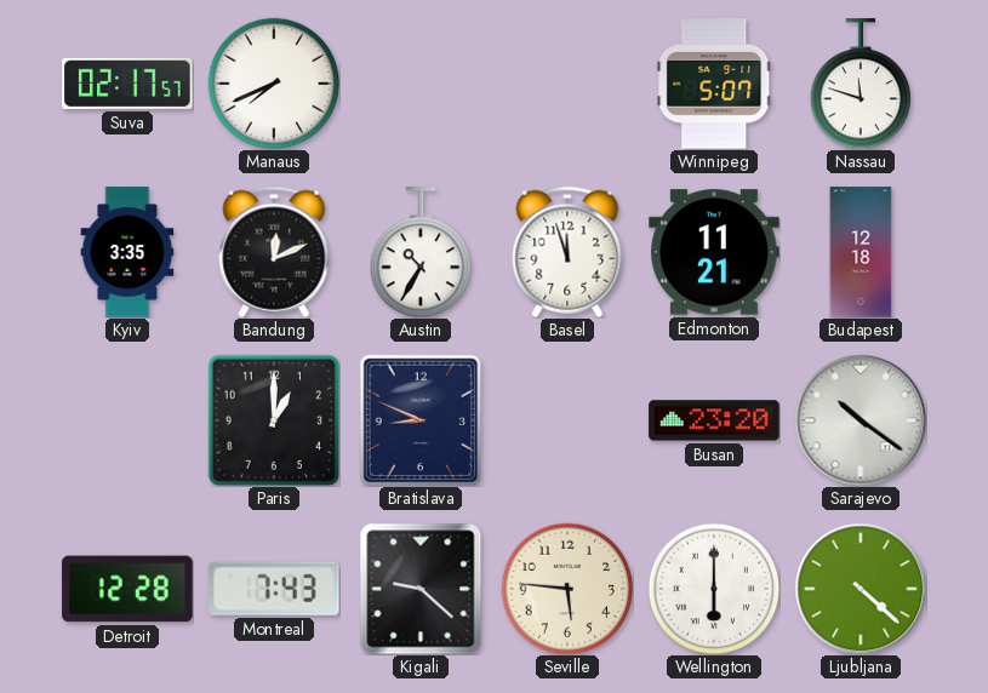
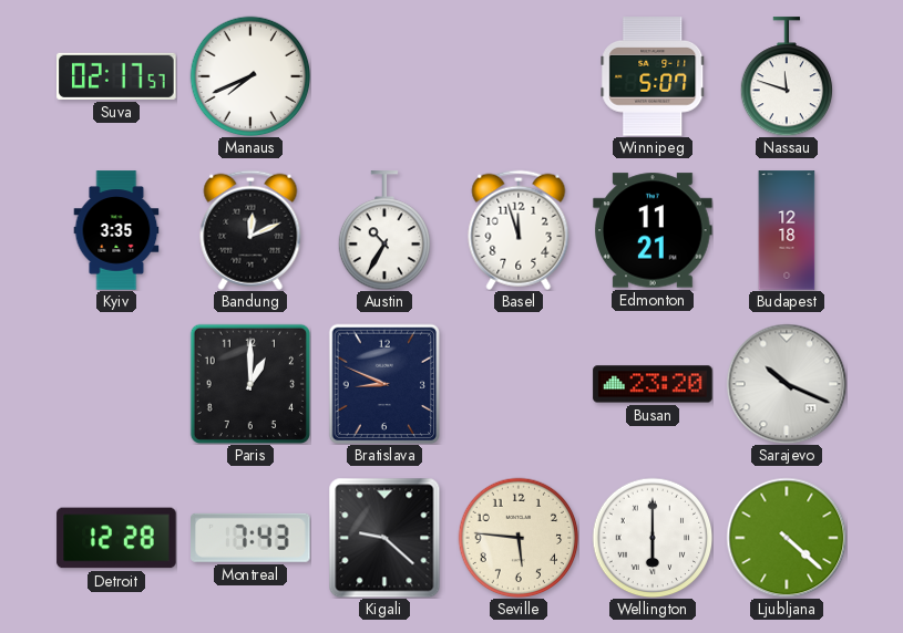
Sarajevo: 10:21 -> 10:19
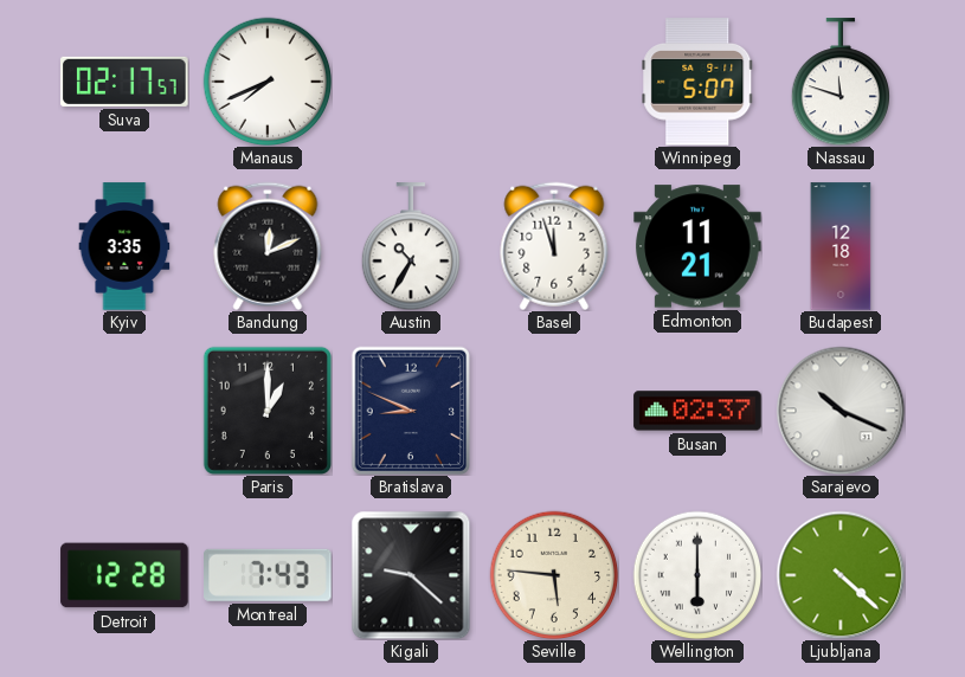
Busan: 23:20 -> 02:37
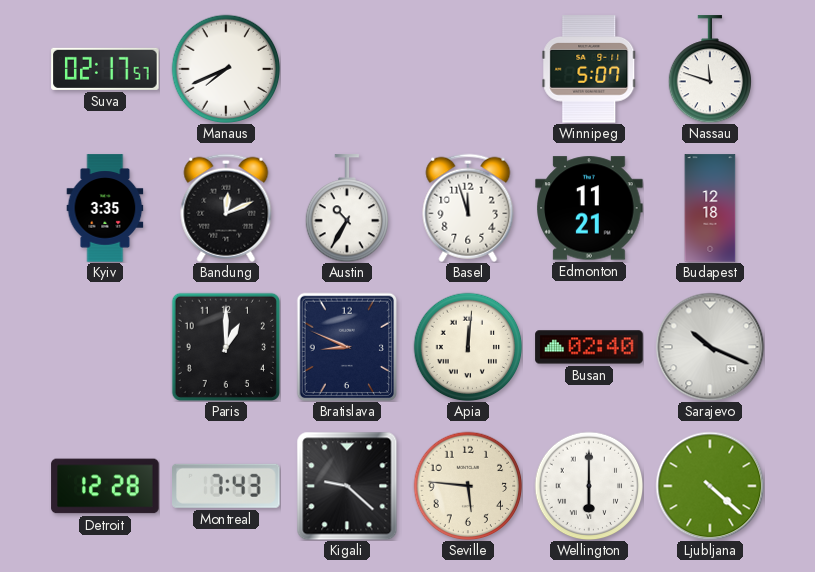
Apia: none -> 12:01
Busan: 02:37 -> 02:40
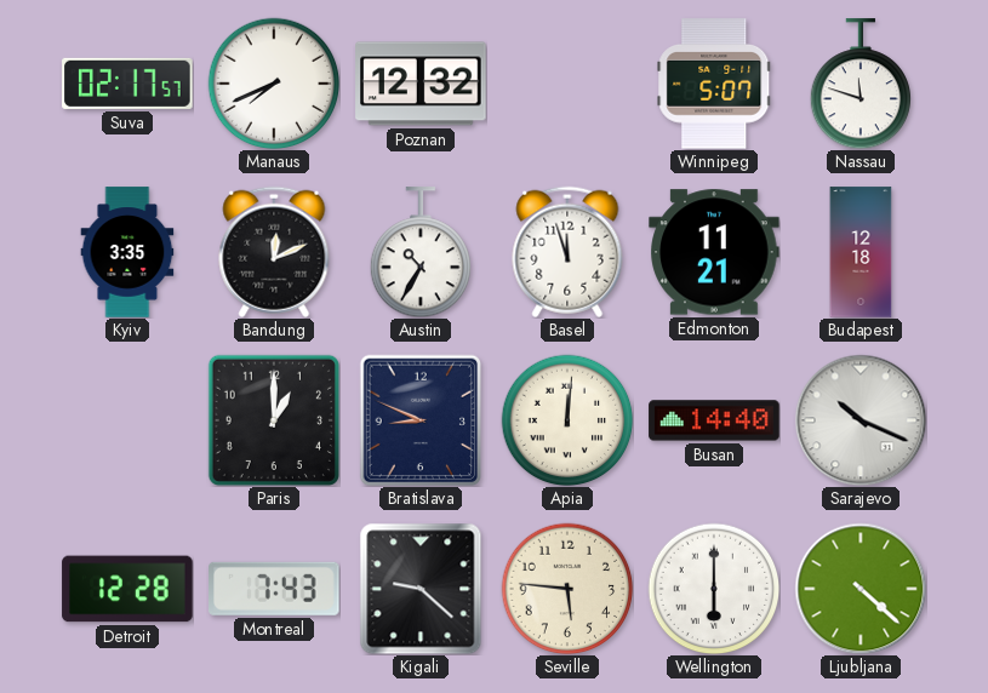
Poznan: none -> 12:32
Busan: 02:40 -> 14:40
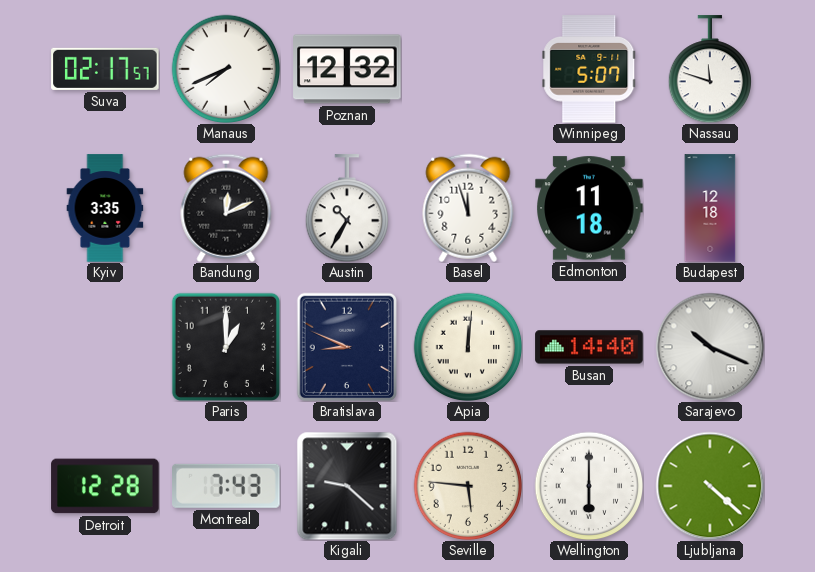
Edmonton: 11:21 -> 11:18
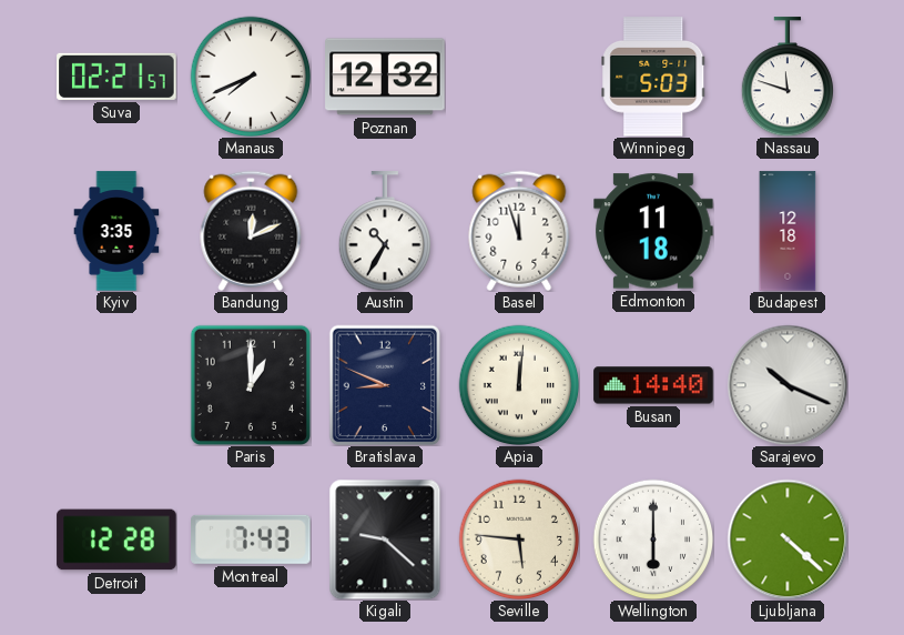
Suva: 02:17 -> 02:21
Winnipeg: 5:07 -> 5:03
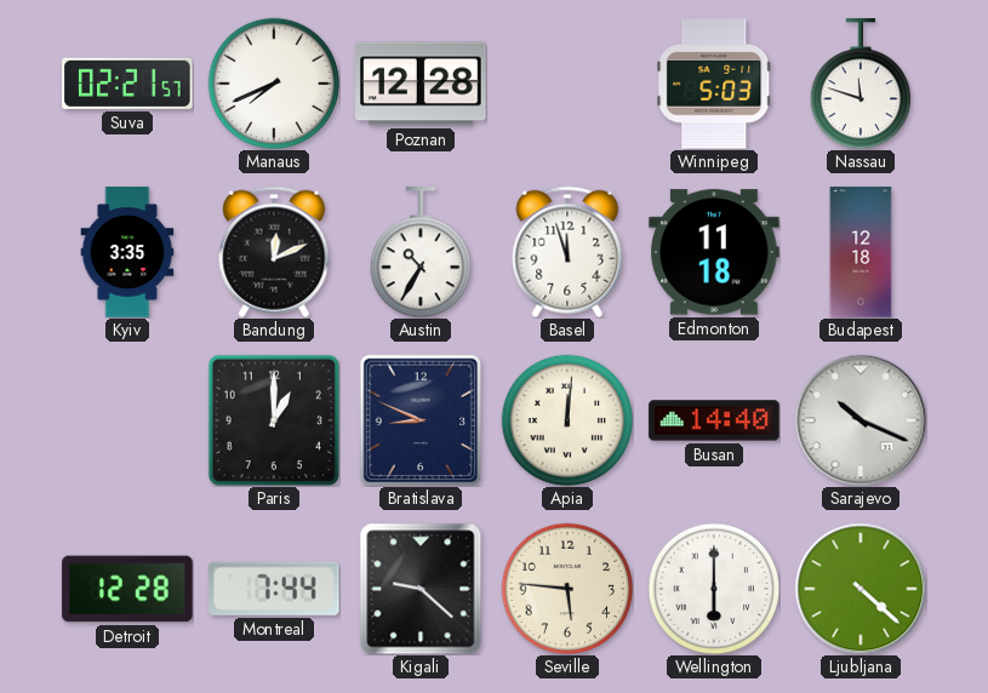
Poznan: 12:32 -> 12:28
Montreal: 7:43 -> 7:44
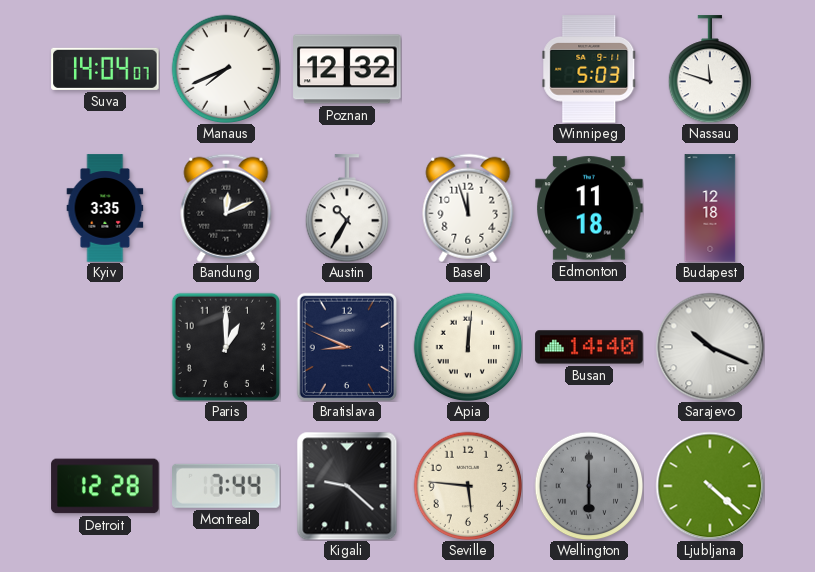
Suva: 02:21 -> 14:04
Poznan: 12:28 -> 12:32
Wellington dial: white -> grey
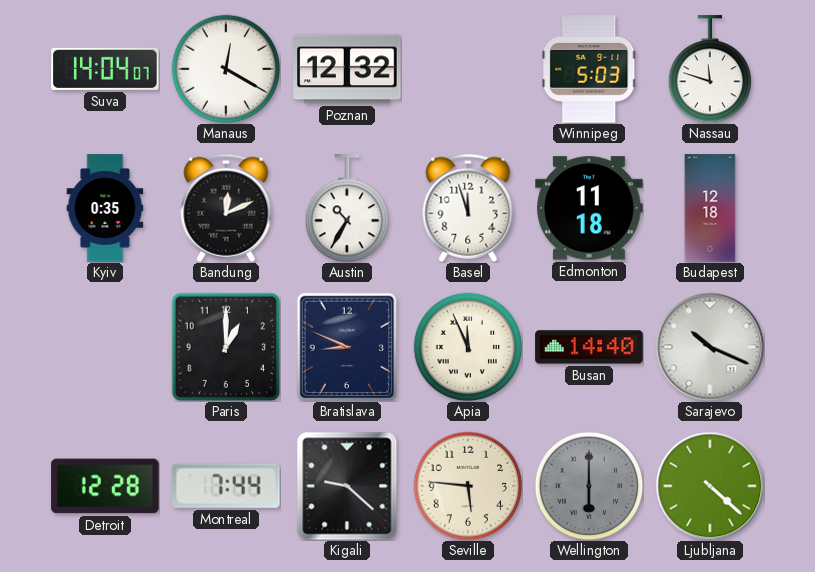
Manaus: 7:41 -> 12:20
Kyiv: 3:35 -> 0:35
Apia: 12:01 -> 11:56
